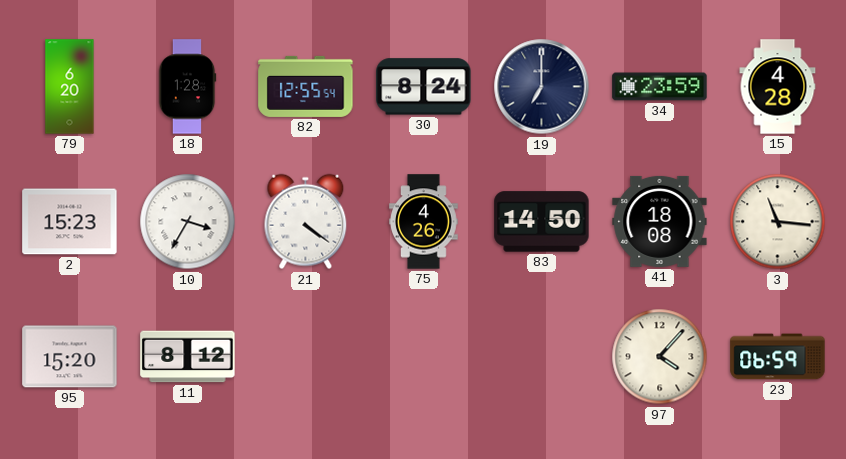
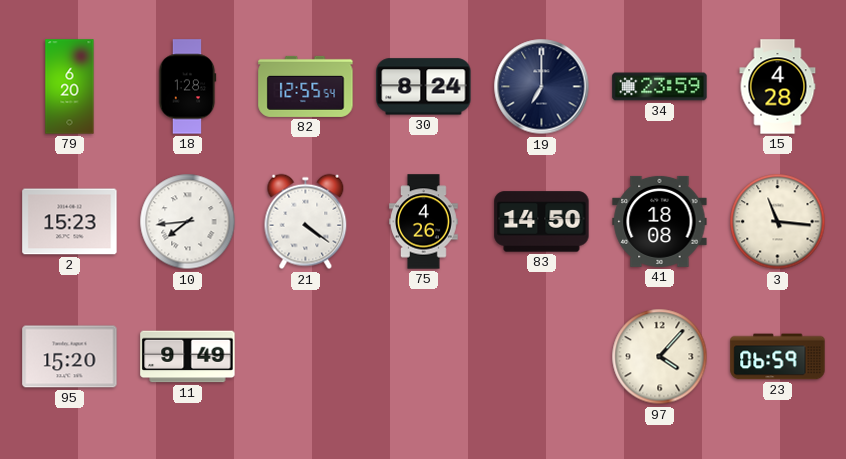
10: 3:35 -> 7:44
11: 8:12 -> 9:49
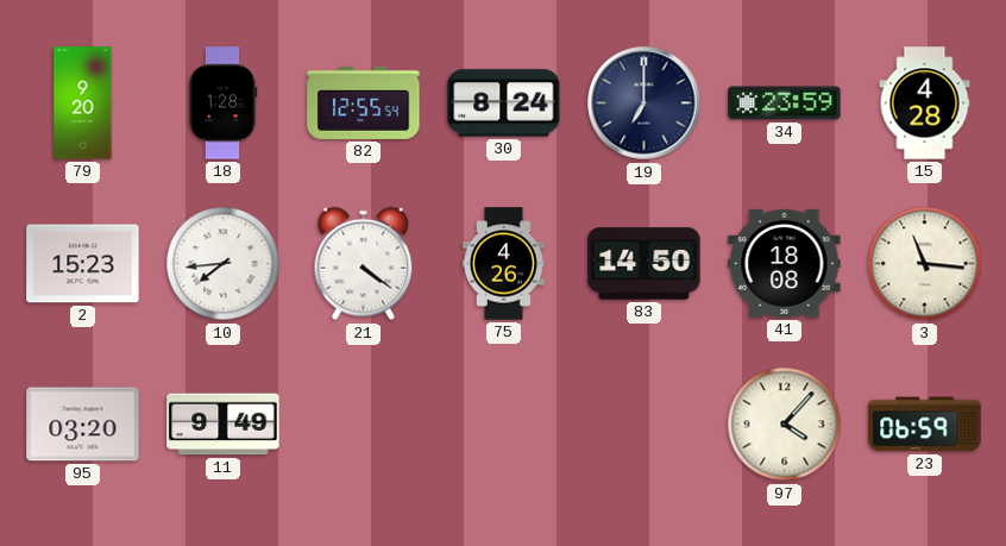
79: 6:20 -> 9:20
95: 15:20 -> 03:20
